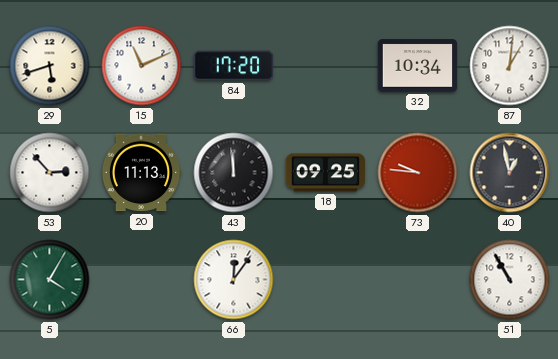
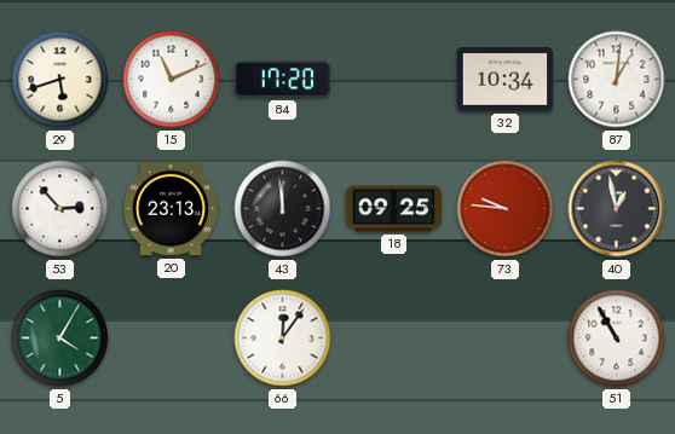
20: 11:13 -> 23:13
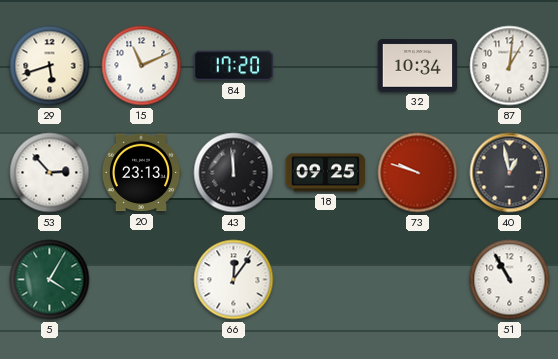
73: 9:46 -> 9:48
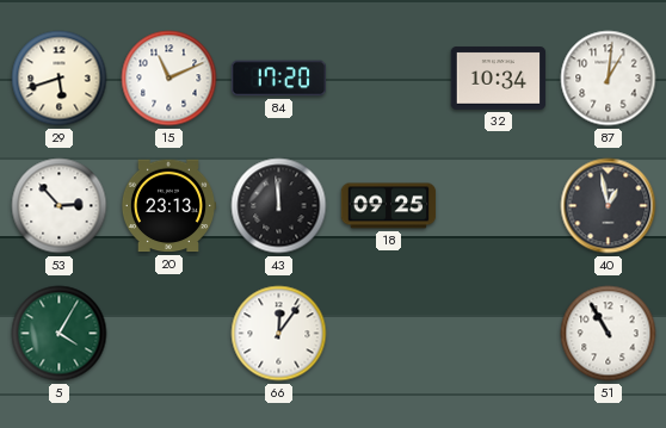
73: 9:48 -> none
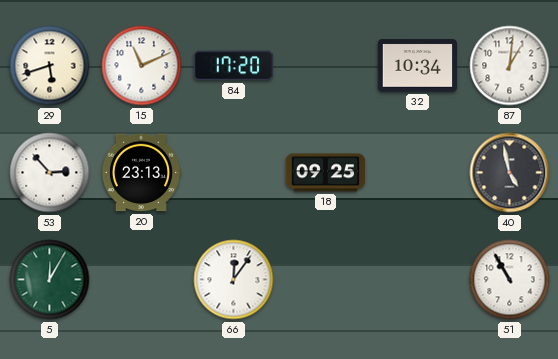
43: 11:59 -> none
40: 12:58 -> 4:58
5: 4:05 -> 12:05
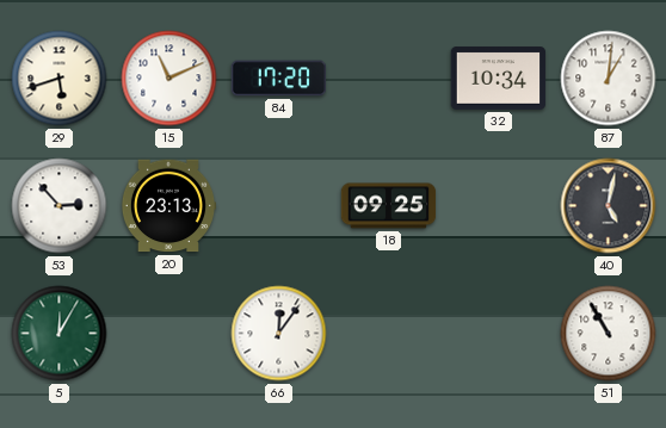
40: 4:58 -> 5:02
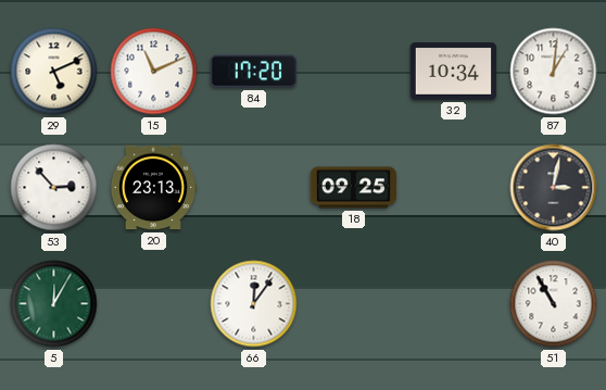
29: 5:42 -> 5:11
40: 5:02 -> 3:02
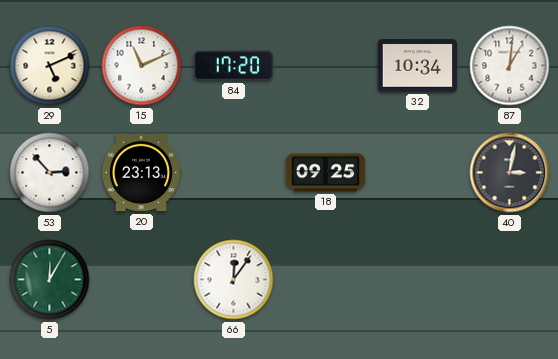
51: 10:55 -> none
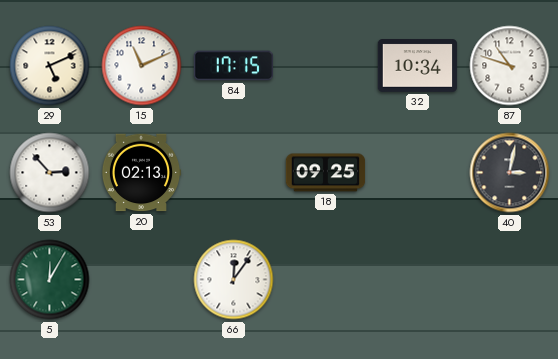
84: 17:20 -> 17:15
87: 1:01 -> 10:48
20: 23:13 -> 02:13
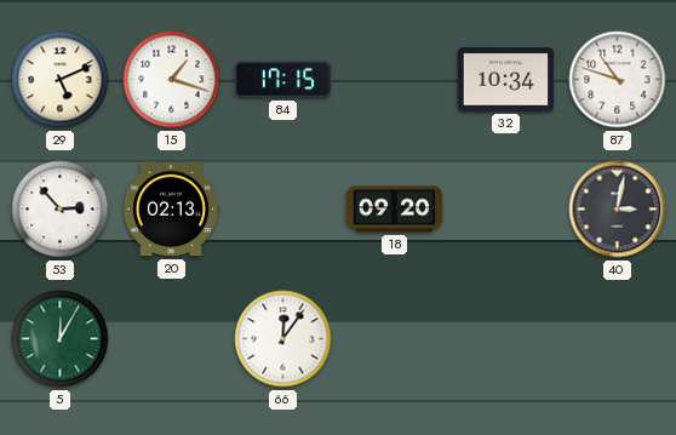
15: 11:11 -> 1:18
18: 09:25 -> 09:20
